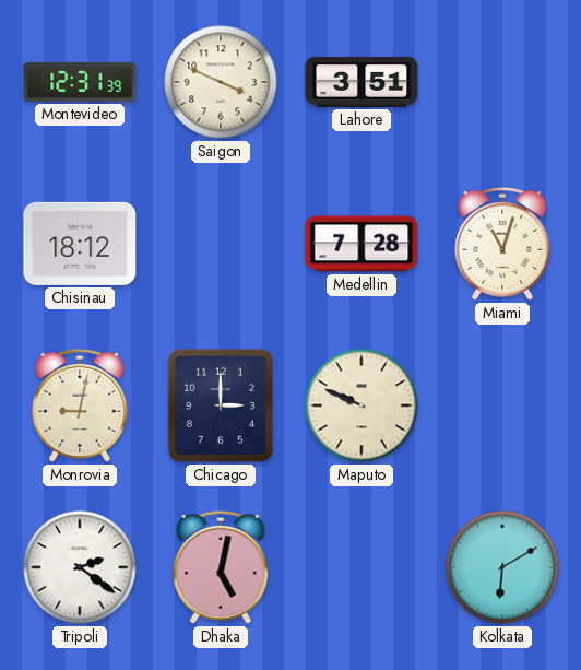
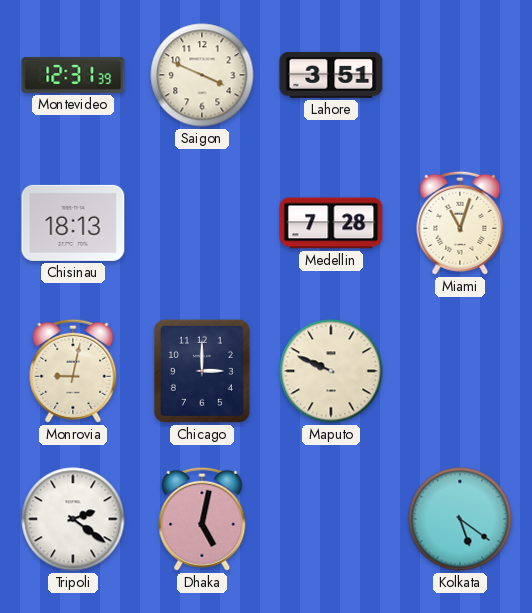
Chisinau: 18:12 -> 18:13
Kolkata: 6:10 -> 5:21
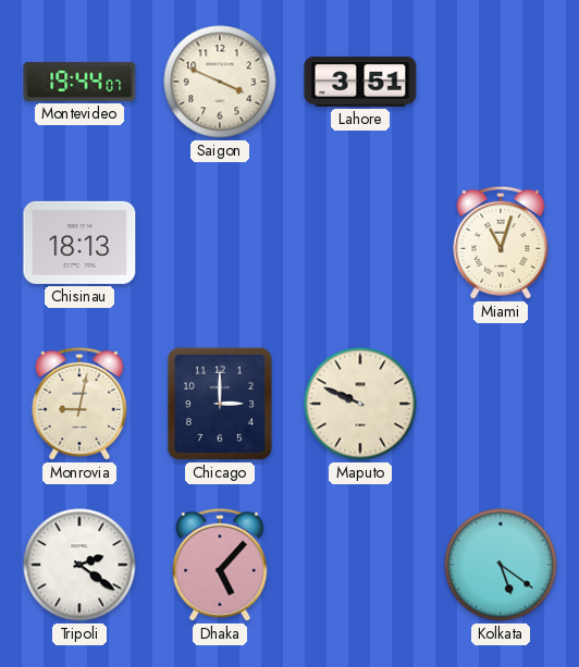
Montevideo: 12:31 -> 19:44
Medellin: 7:28 -> none
Dhaka: 5:02 -> 5:07
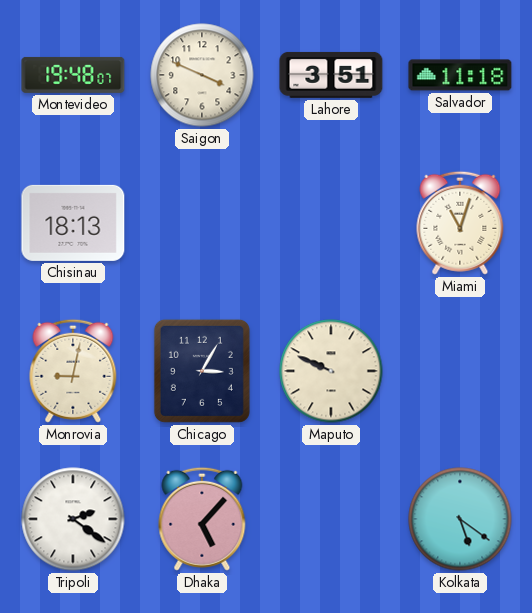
Montevideo: 19:44 -> 19:48
Salvador: none -> 11:18
Chicago: 3:00 -> 3:05
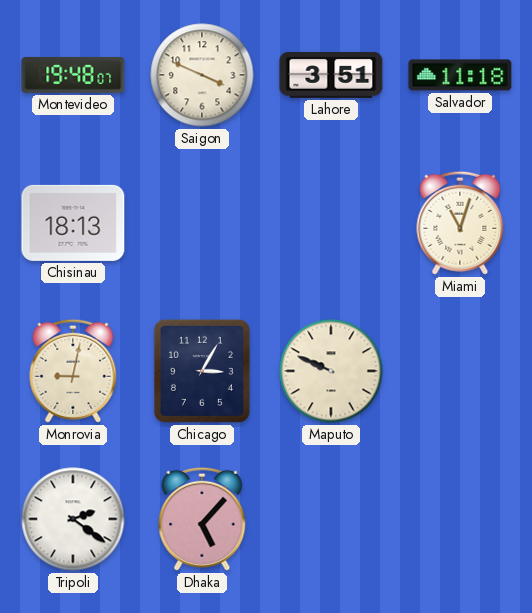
Kolkata: 5:21 -> none
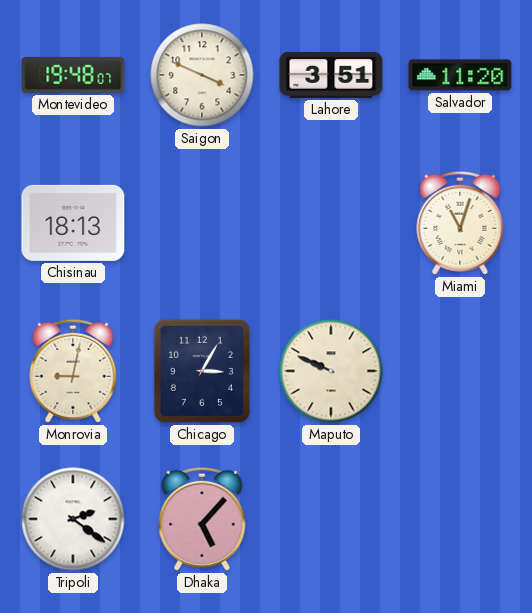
Salvador: 11:18 -> 11:20
